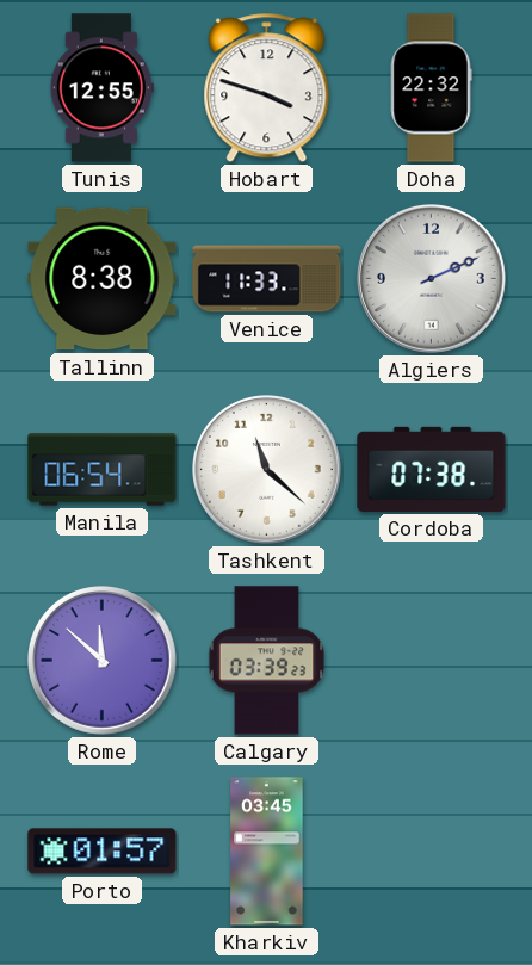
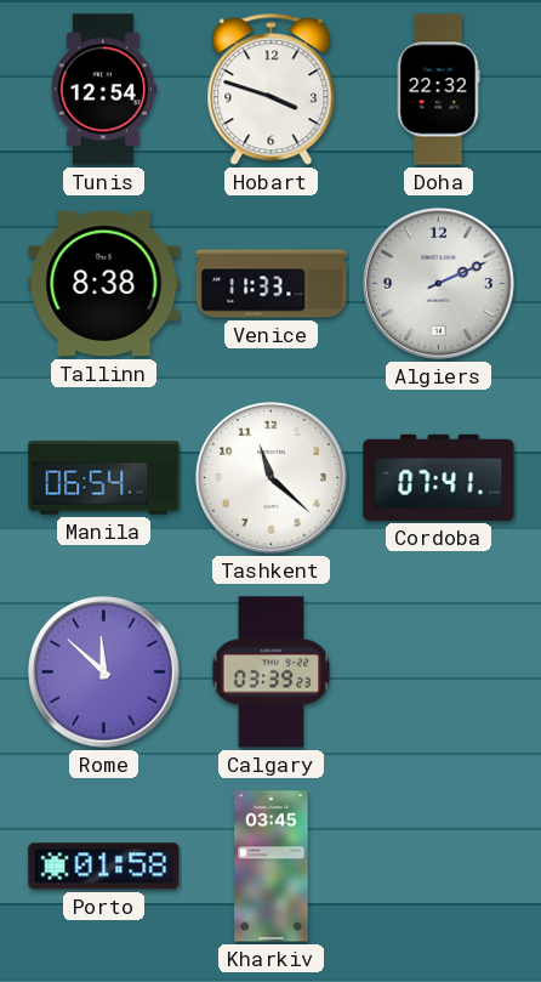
Tunis: 12:55 -> 12:54
Cordoba: 07:38 -> 07:41
Porto: 01:57 -> 01:58
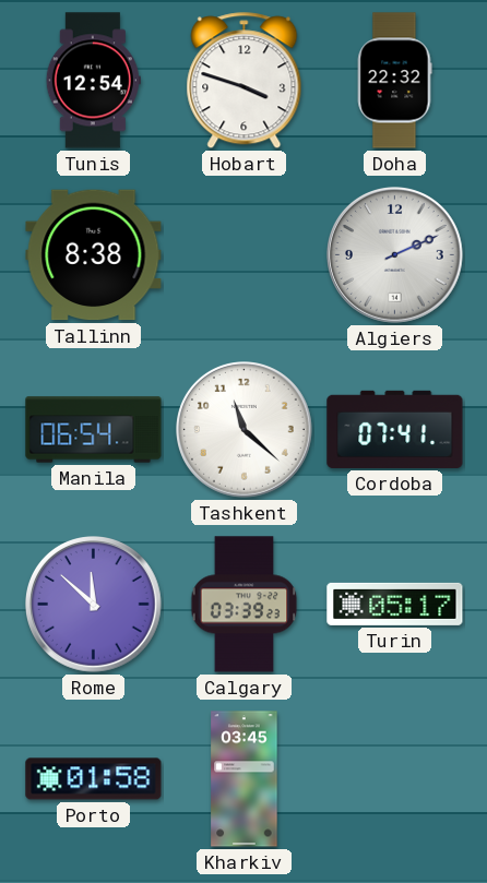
Venice: 11:33 -> none
Turin: none -> 05:17
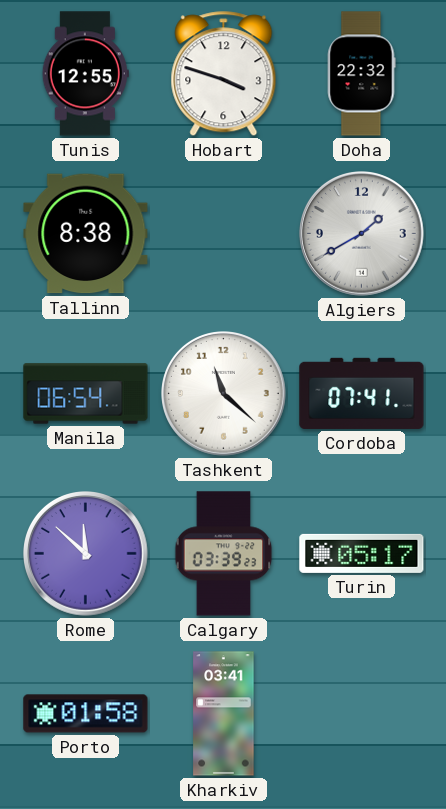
Tunis: 12:54 -> 12:55
Algiers: 2:11 -> 1:40
Kharkiv: 03:45 -> 03:41
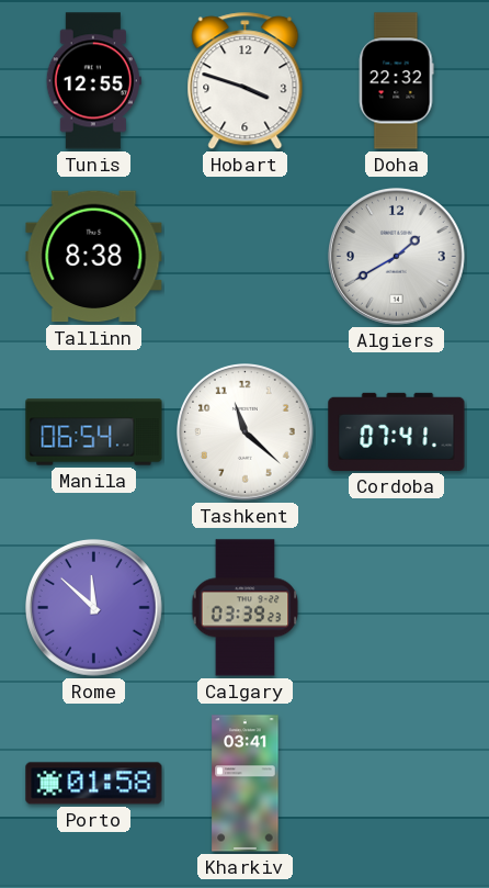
Turin: 05:17 -> none
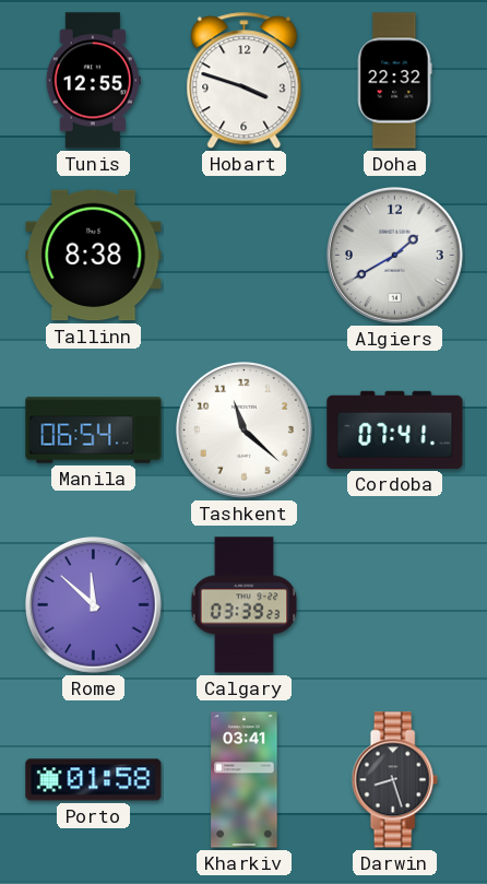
Darwin: none -> 8:27
